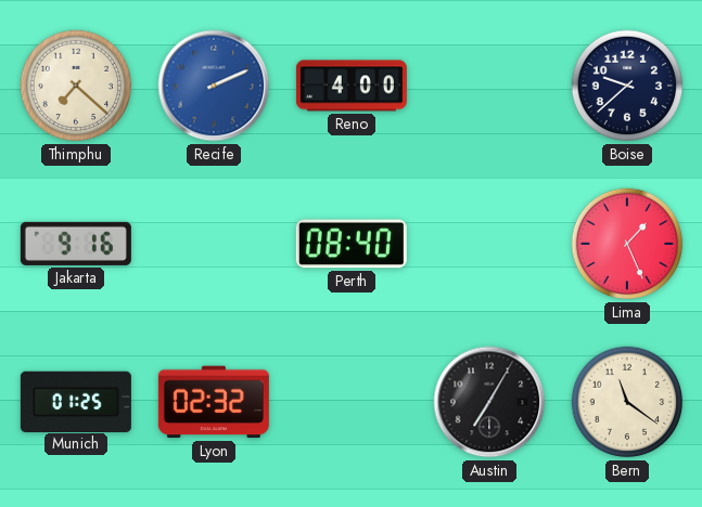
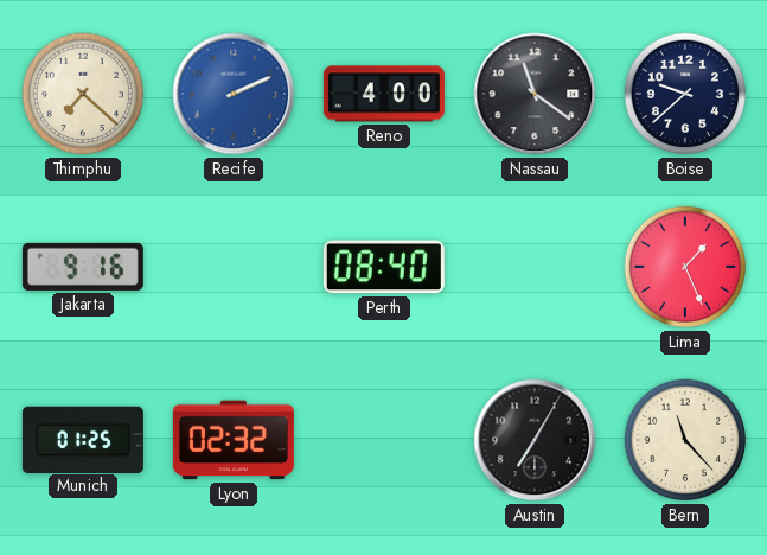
Nassau: none -> 11:21
Bern: 11:21 -> 11:23
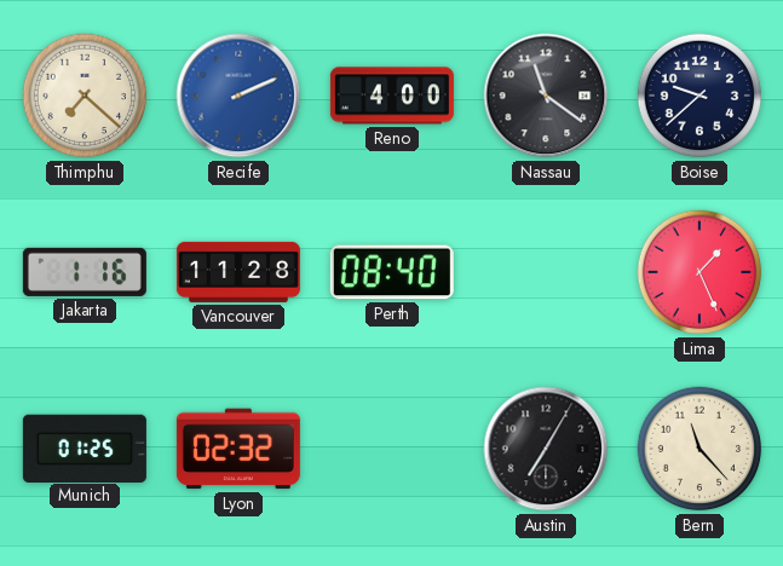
Jakarta: 9:16 -> 1:16
Vancouver: none -> 11:28
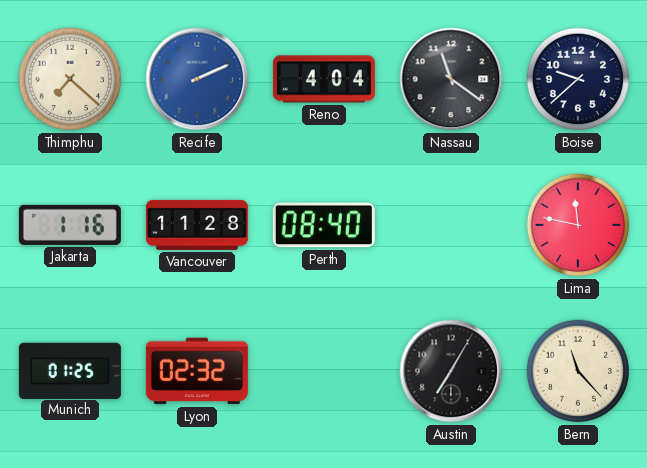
Reno: 4:00 -> 4:04
Lima: 1:26 -> 11:47
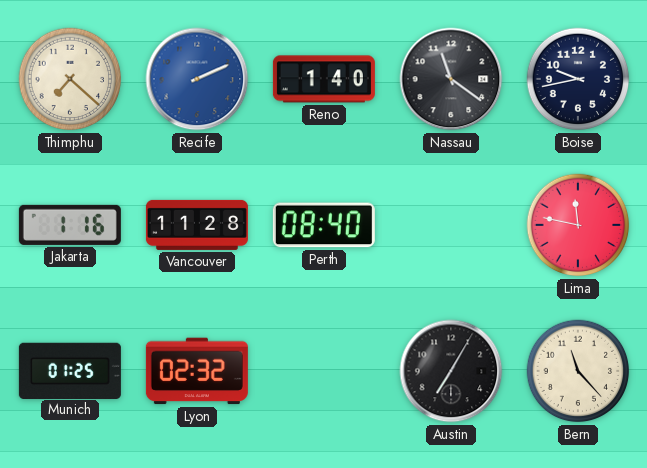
Reno: 4:04 -> 1:40
Boise: 9:38 -> 9:43
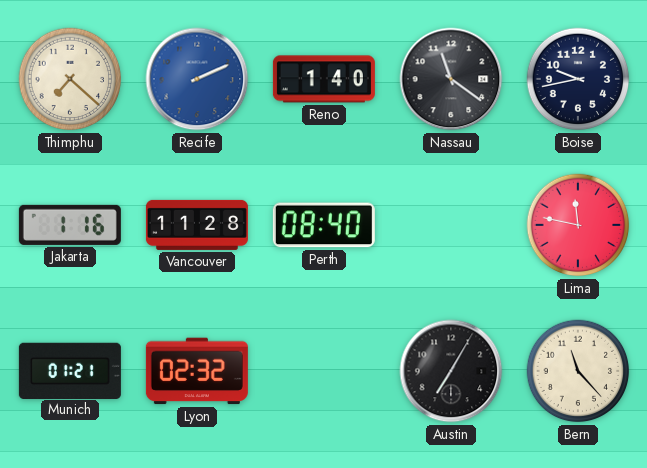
Munich: 01:25 -> 01:21
